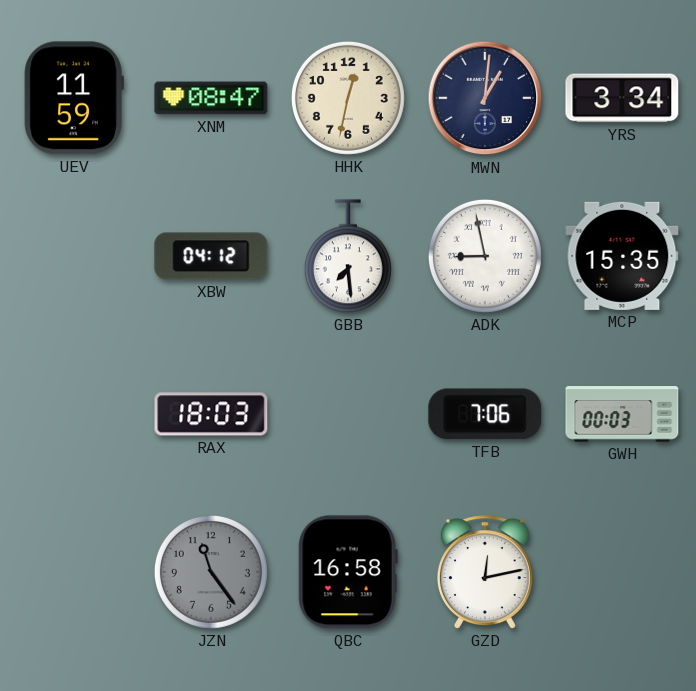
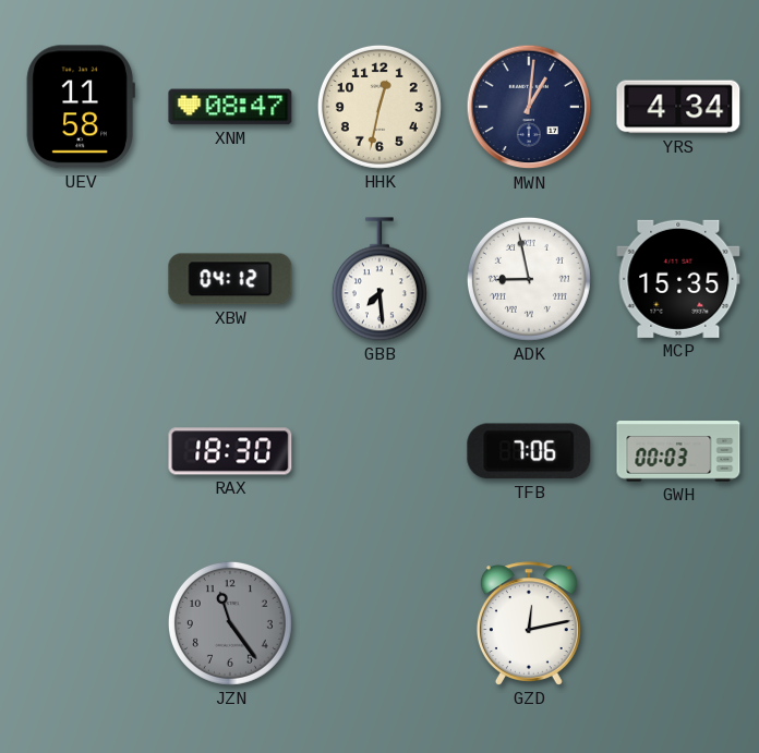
UEV: 11:59 -> 11:58
YRS: 3:34 -> 4:34
RAX: 18:03 -> 18:30
QBC: 16:58 -> none
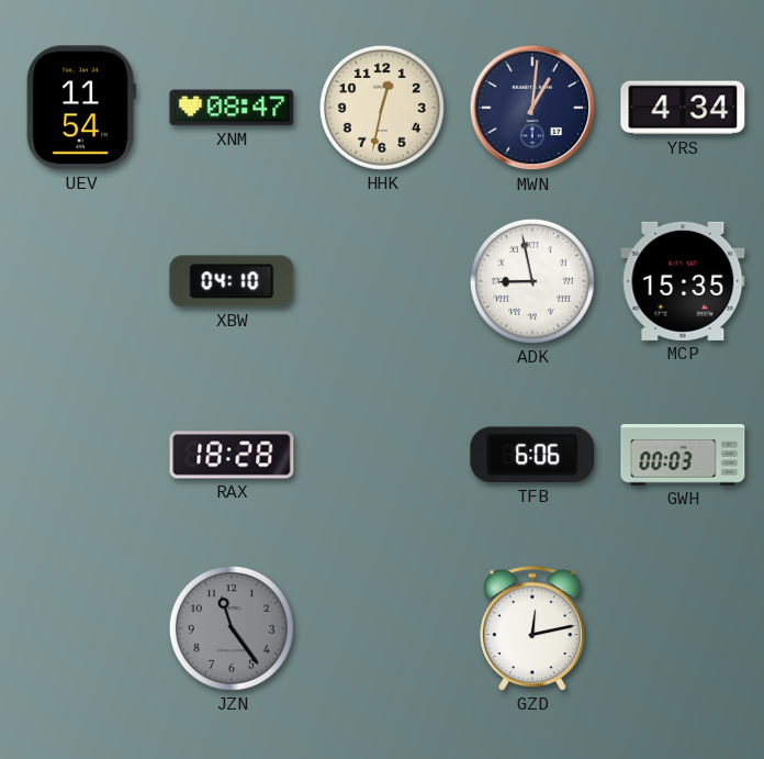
UEV: 11:58 -> 11:54
XBW: 04:12 -> 04:10
GBB: 7:29 -> none
RAX: 18:30 -> 18:28
TFB: 7:06 -> 6:06
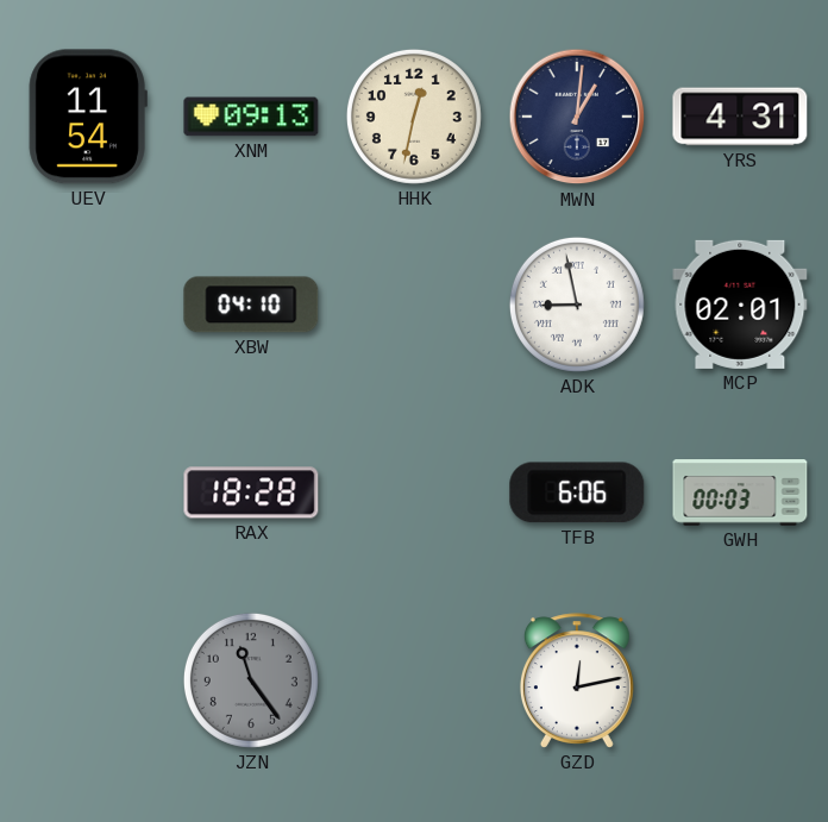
XNM: 08:47 -> 09:13
YRS: 4:34 -> 4:31
MCP: 15:35 -> 02:01
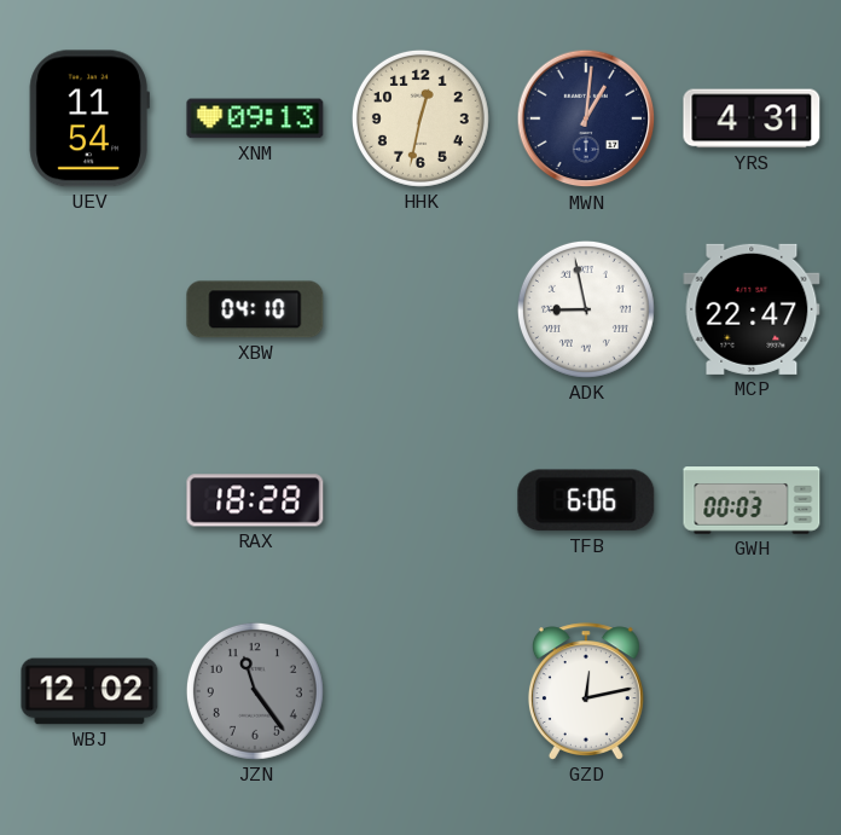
MCP: 02:01 -> 22:47
WBJ: none -> 12:02
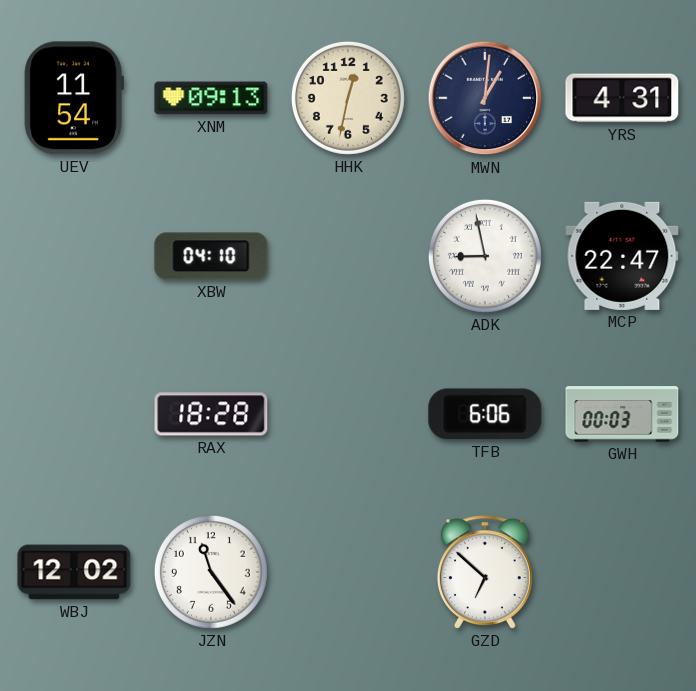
JZN dial: grey -> white
GZD: 12:13 -> 6:52
